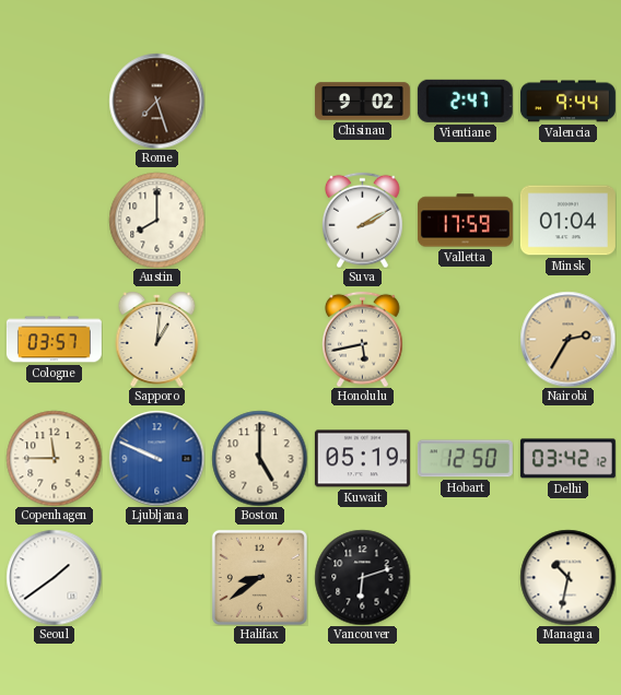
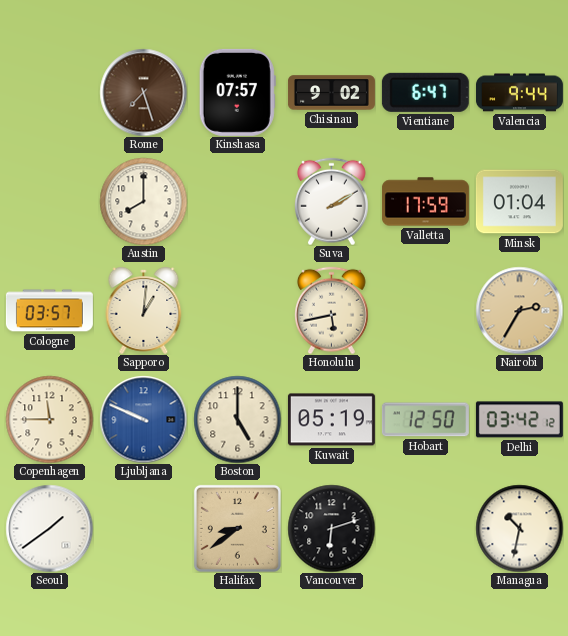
Kinshasa: none -> 07:57
Vientiane: 2:47 -> 6:47
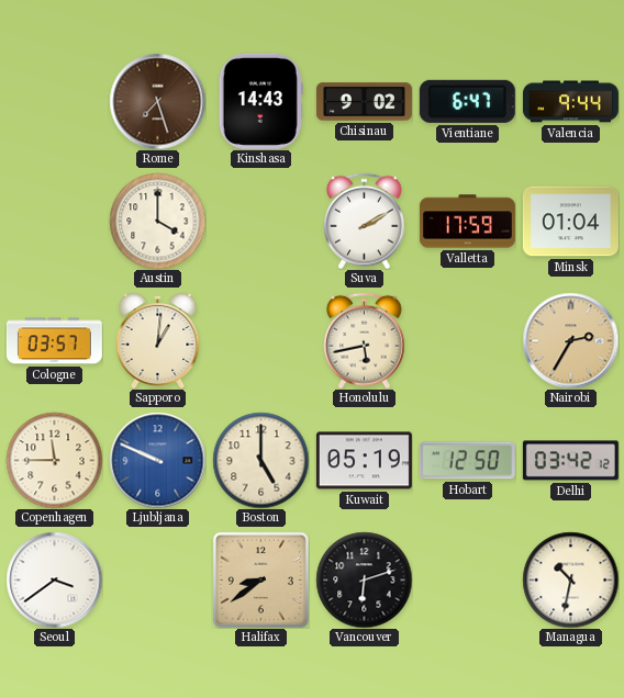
Kinshasa: 07:57 -> 14:43
Austin: 8:00 -> 4:00
Seoul: 1:39 -> 3:39
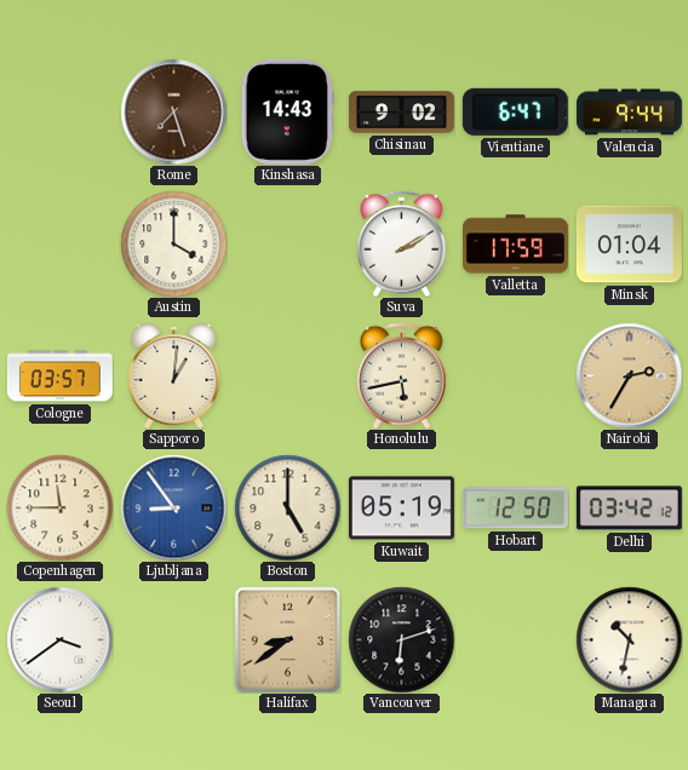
Ljubljana: 9:49 -> 8:54
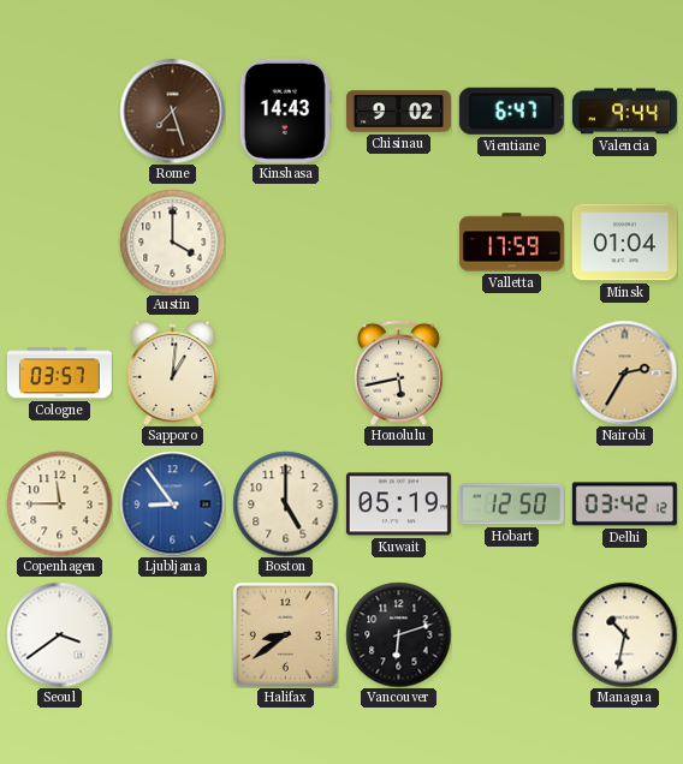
Suva: 2:10 -> none
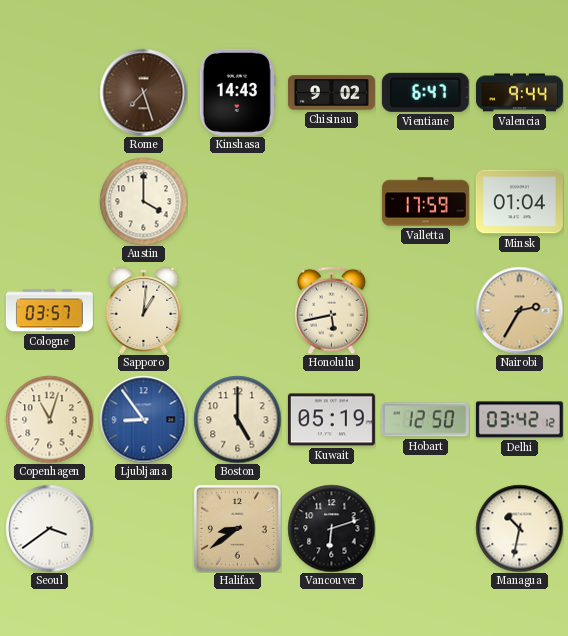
Copenhagen: 11:45 -> 11:03
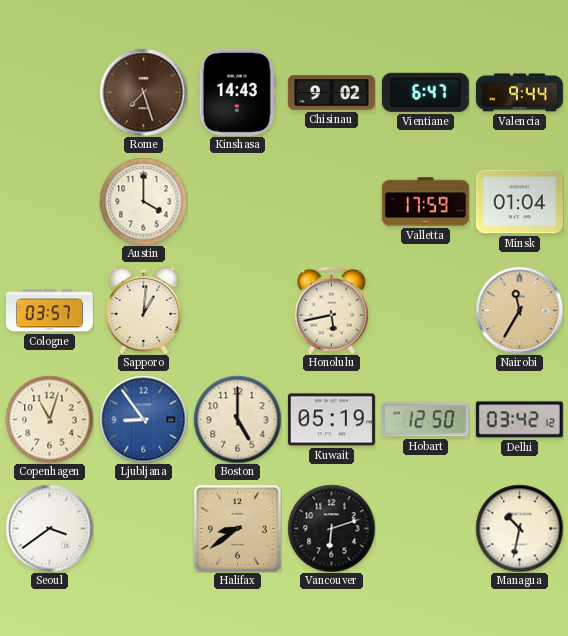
Nairobi: 2:35 -> 11:35
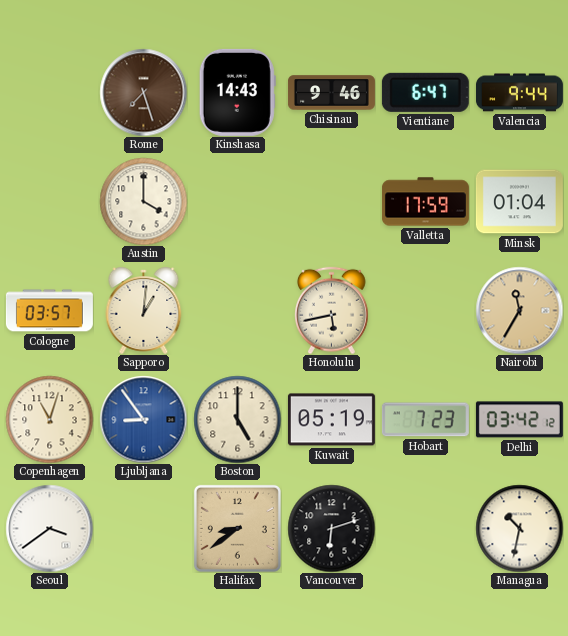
Chisinau: 9:02 -> 9:46
Hobart: 12:50 -> 7:23
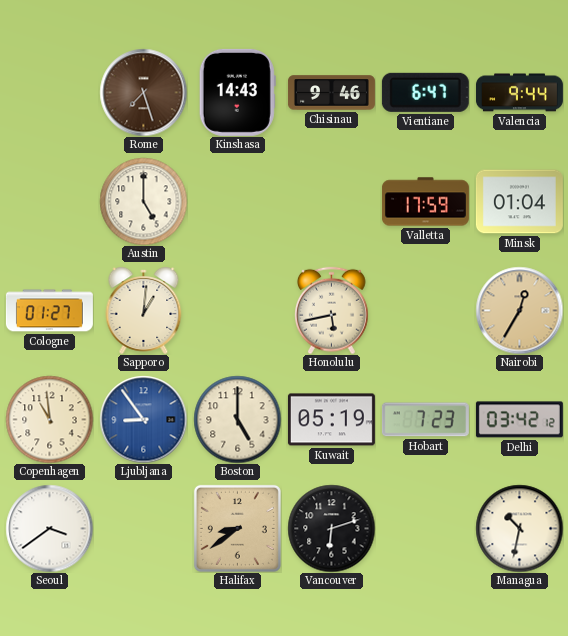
Austin: 4:00 -> 5:00
Cologne: 03:57 -> 01:27
Nairobi: 11:35 -> 12:35
Copenhagen: 11:03 -> 10:59
